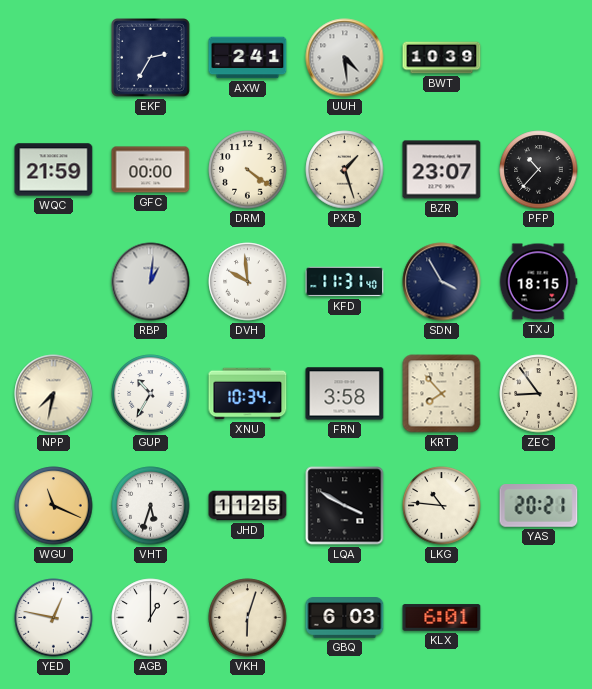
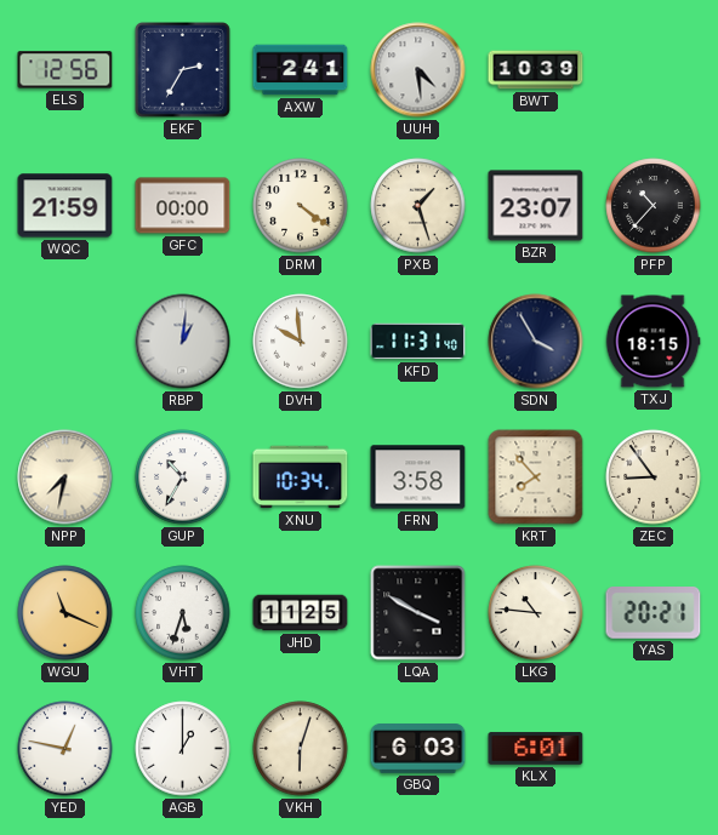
ELS: none -> 12:56
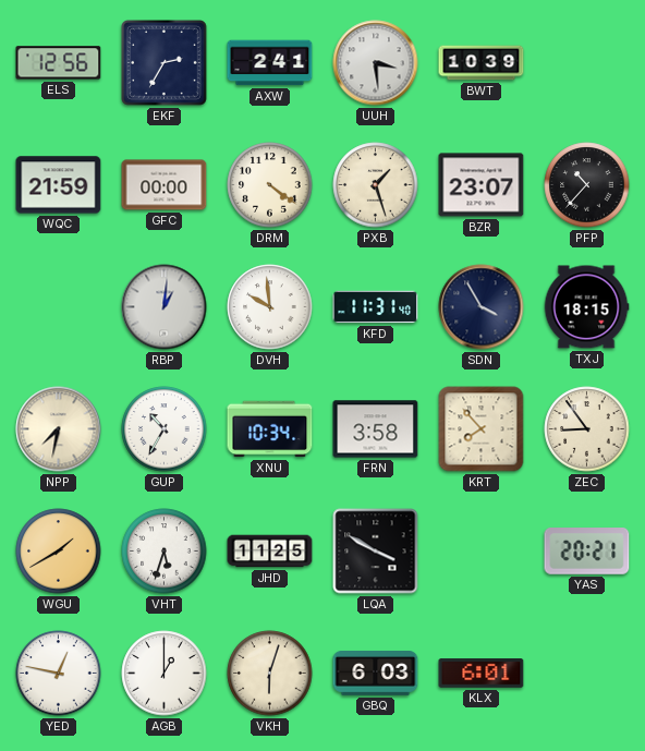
UUH: 4:29 -> 3:29
WGU: 11:19 -> 1:40
LKG: 10:46 -> none
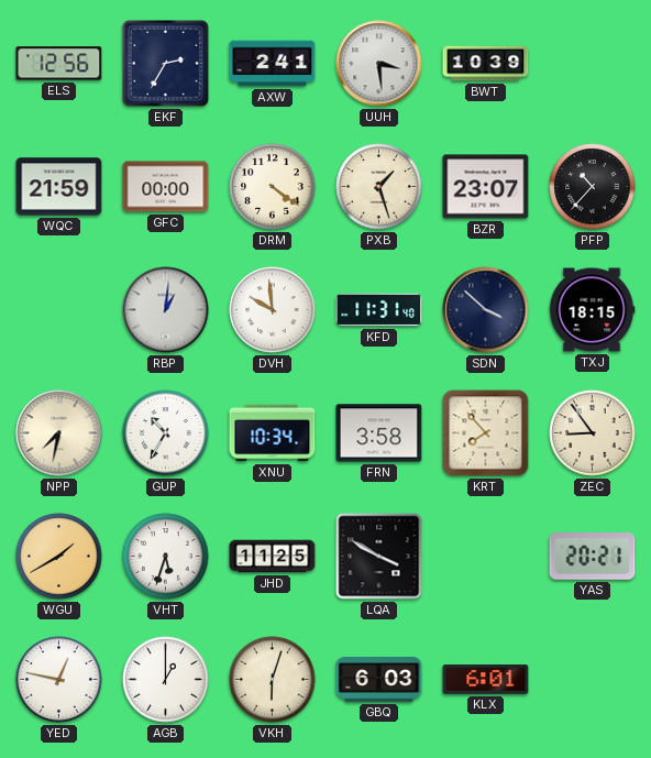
SDN: 3:55 -> 3:52
